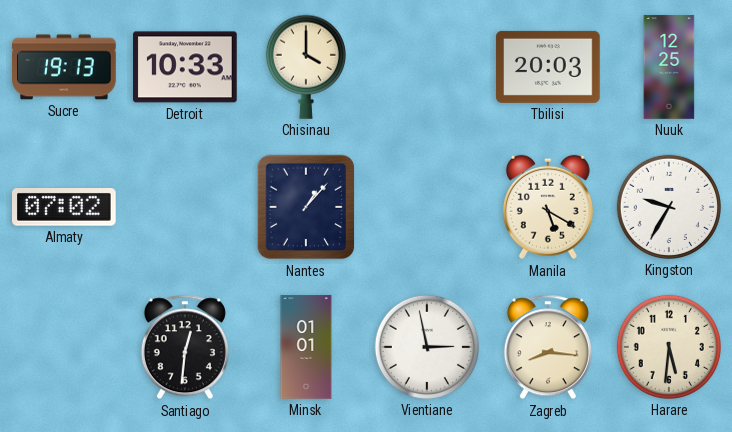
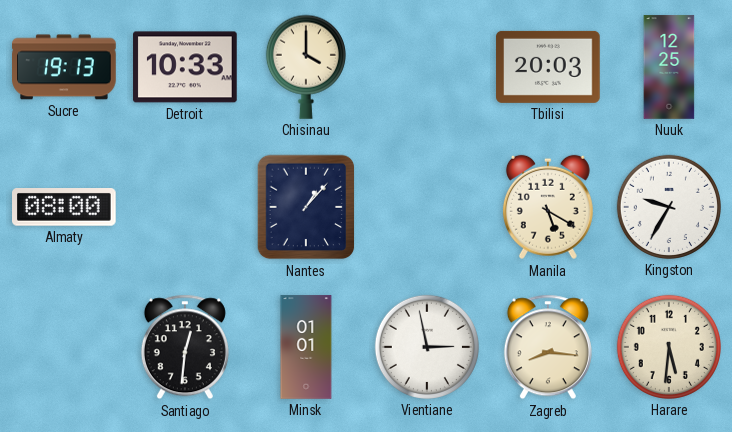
Almaty: 07:02 -> 08:00
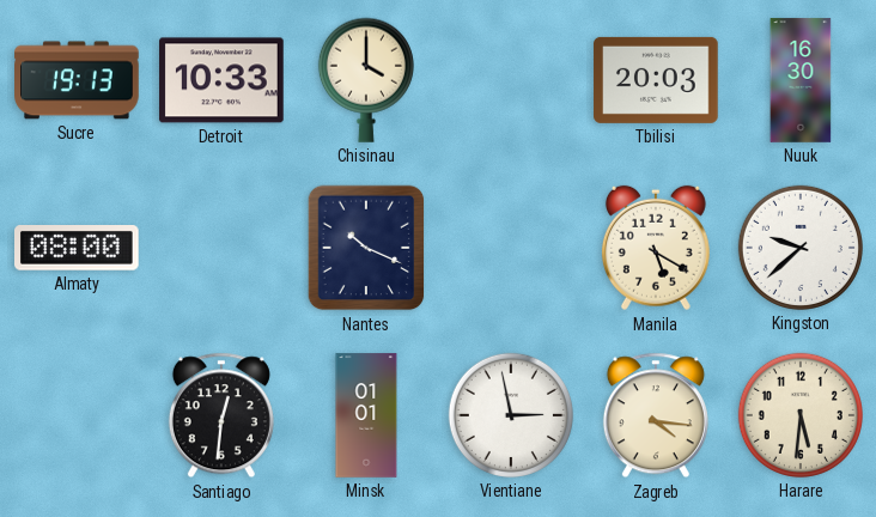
Nuuk: 12:25 -> 16:30
Nantes: 1:07 -> 10:19
Kingston: 9:35 -> 9:38
Zagreb: 8:16 -> 4:16
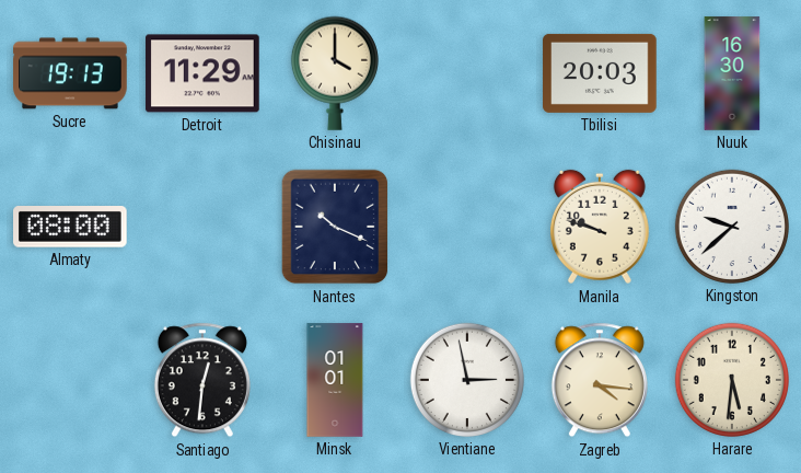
Detroit: 10:33 -> 11:29
Manila: 5:20 -> 9:48
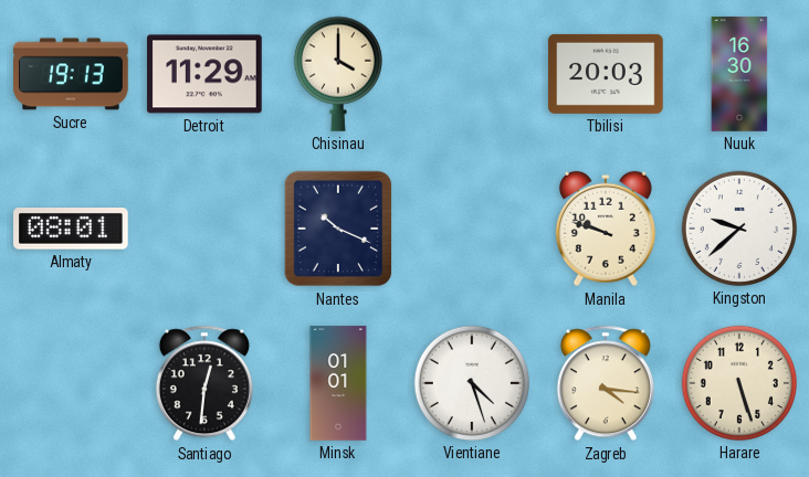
Almaty: 08:00 -> 08:01
Vientiane: 2:58 -> 4:27
Harare: 5:31 -> 5:27
